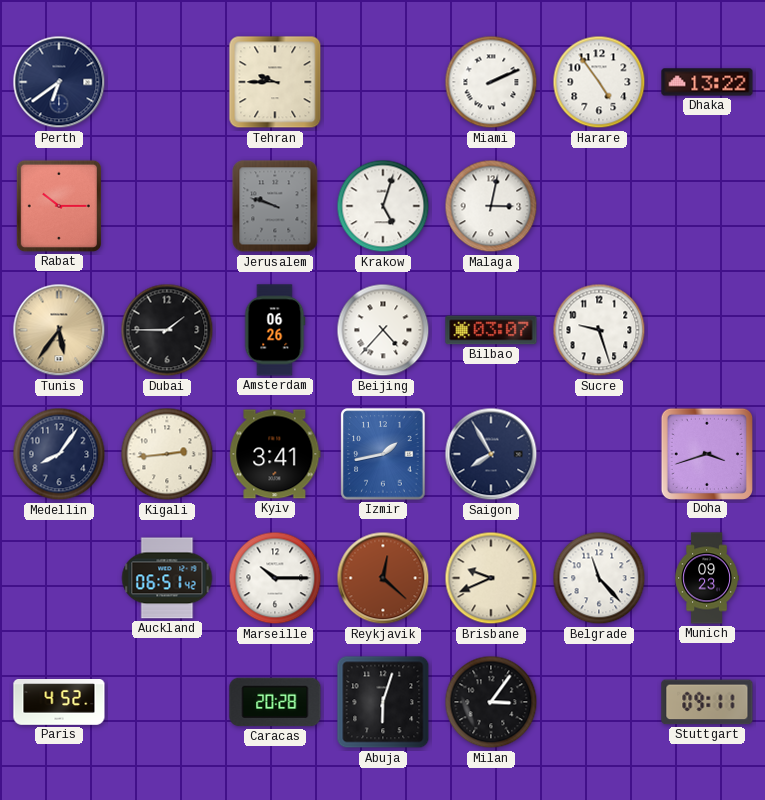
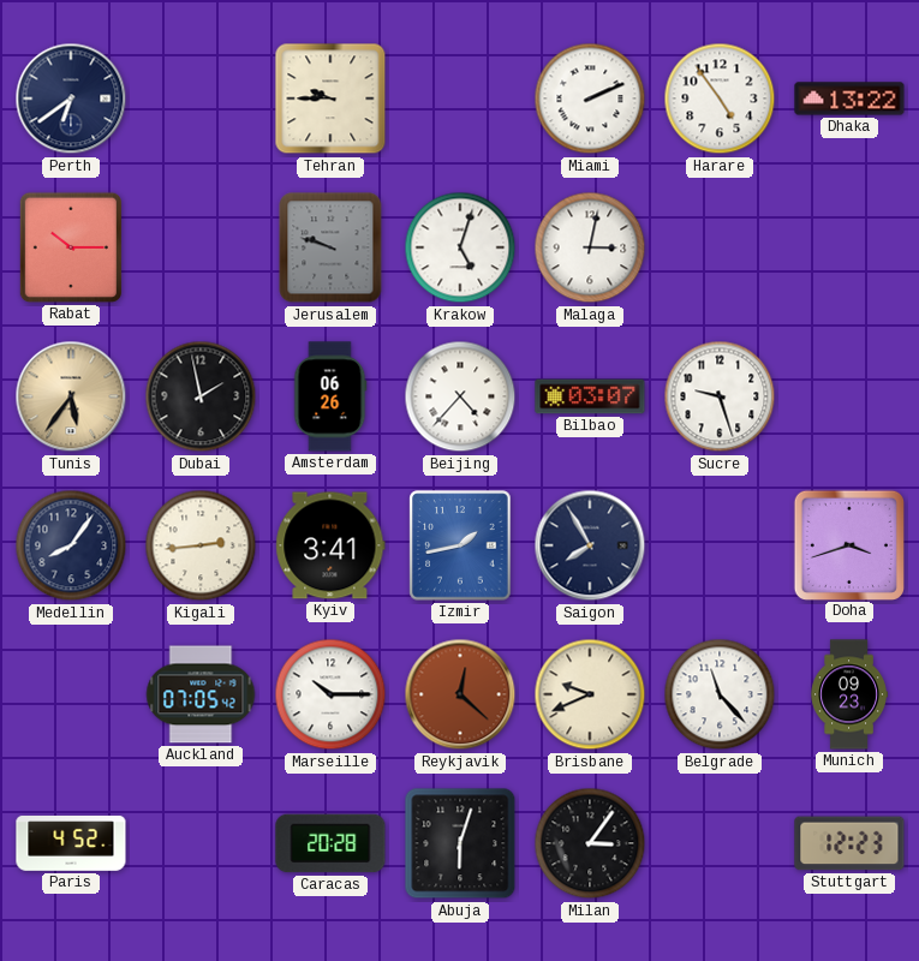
Dubai: 1:45 -> 1:58
Auckland: 06:51 -> 07:05
Stuttgart: 09:11 -> 12:23
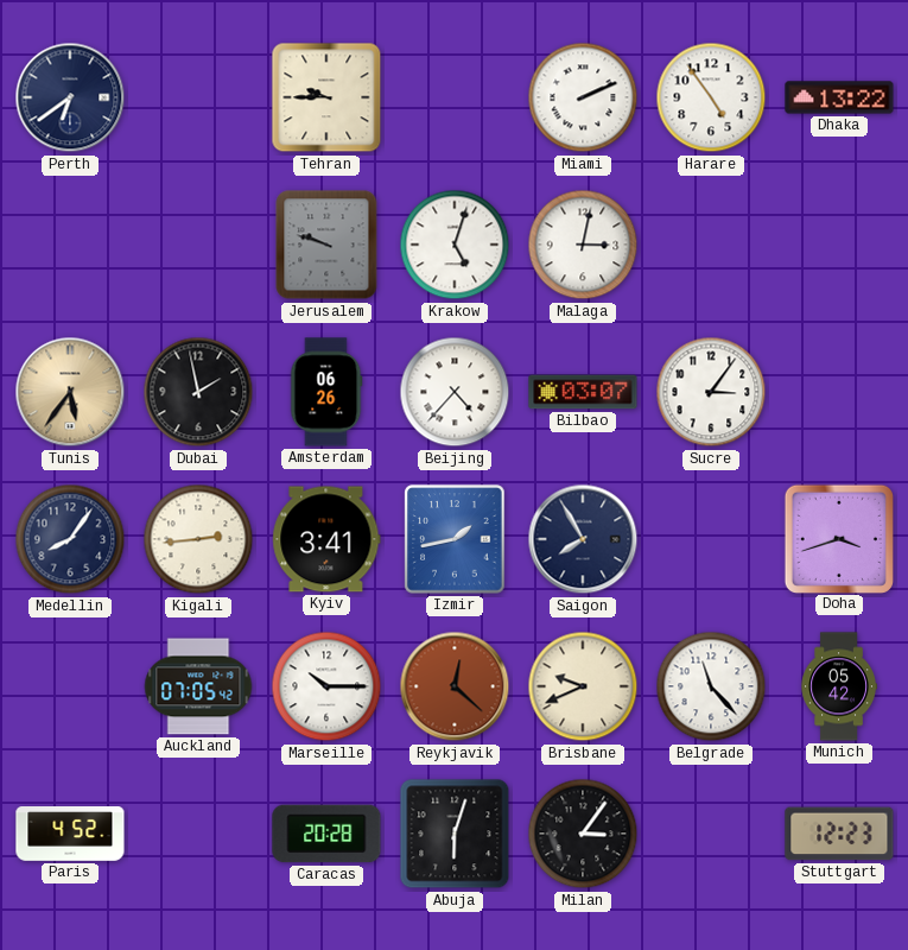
Rabat: 10:15 -> none
Sucre: 9:27 -> 3:06
Munich: 09:23 -> 05:42
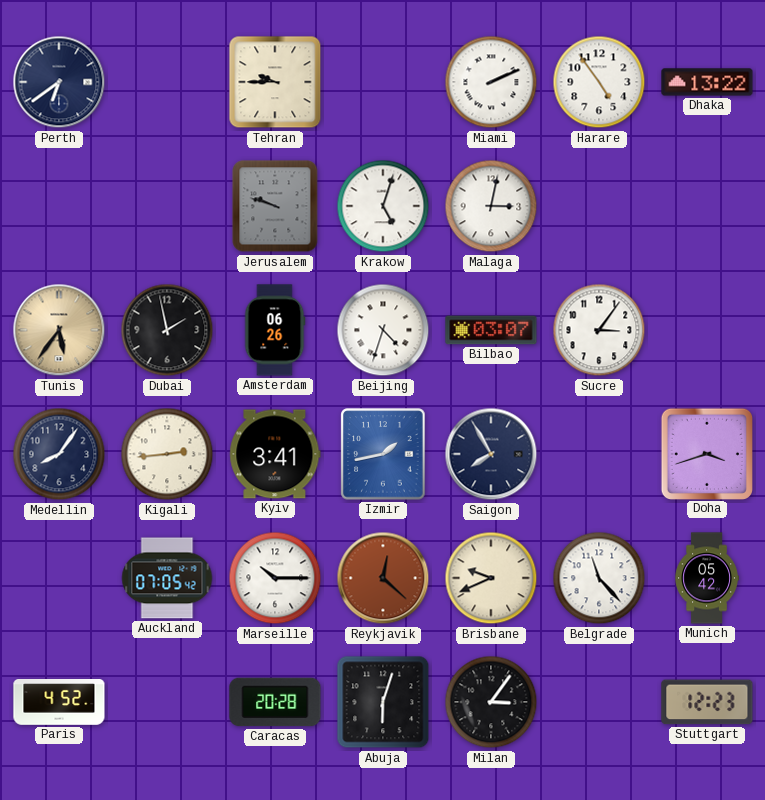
Beijing: 4:37 -> 4:33
